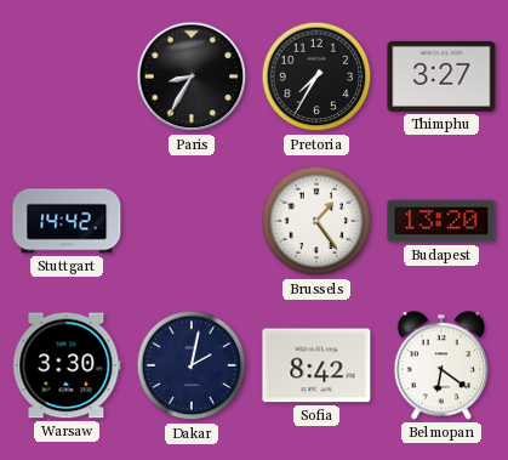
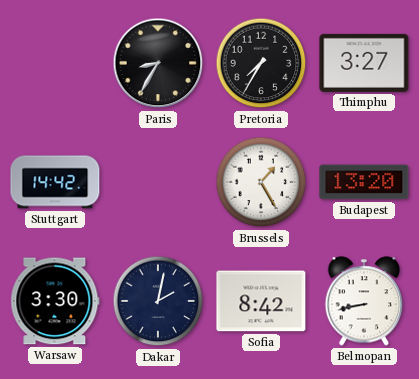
Brussels: 1:24 -> 1:25
Belmopan: 6:21 -> 8:43
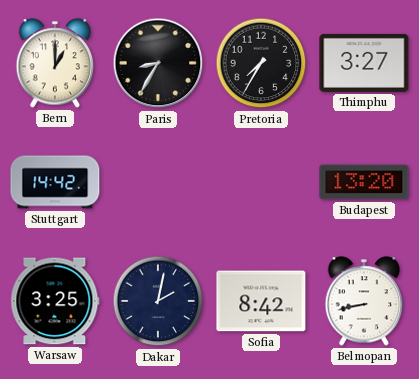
Bern: none -> 1:00
Brussels: 1:25 -> none
Warsaw: 3:30 -> 3:25
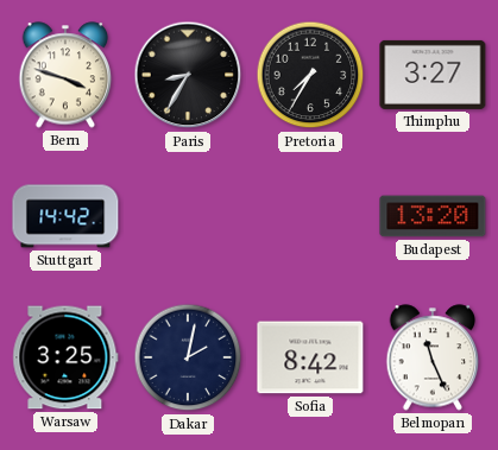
Bern: 1:00 -> 3:48
Belmopan: 8:43 -> 11:26
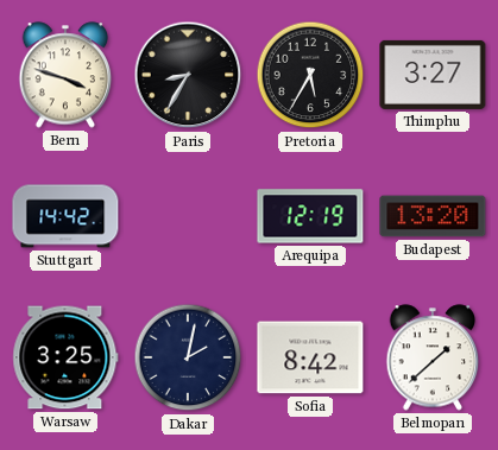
Pretoria: 7:35 -> 5:35
Arequipa: none -> 12:19
Belmopan: 11:26 -> 1:38
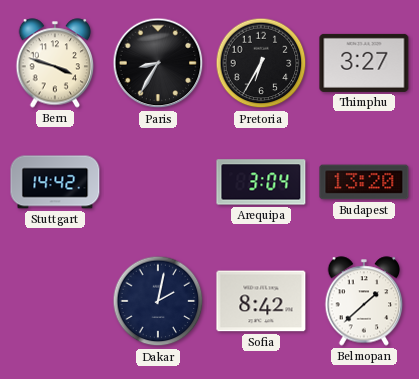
Pretoria: 5:35 -> 6:35
Arequipa: 12:19 -> 3:04
Warsaw: 3:25 -> none
